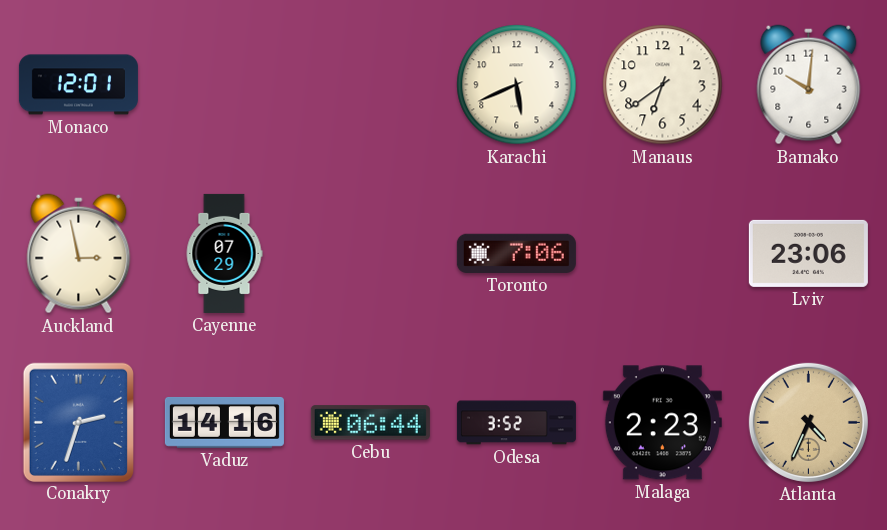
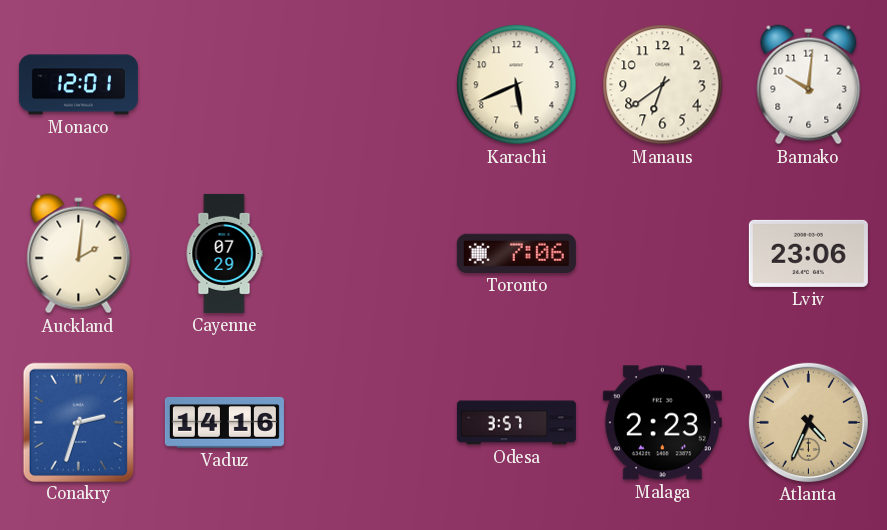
Auckland: 2:58 -> 2:01
Cebu: 06:44 -> none
Odesa: 3:52 -> 3:57
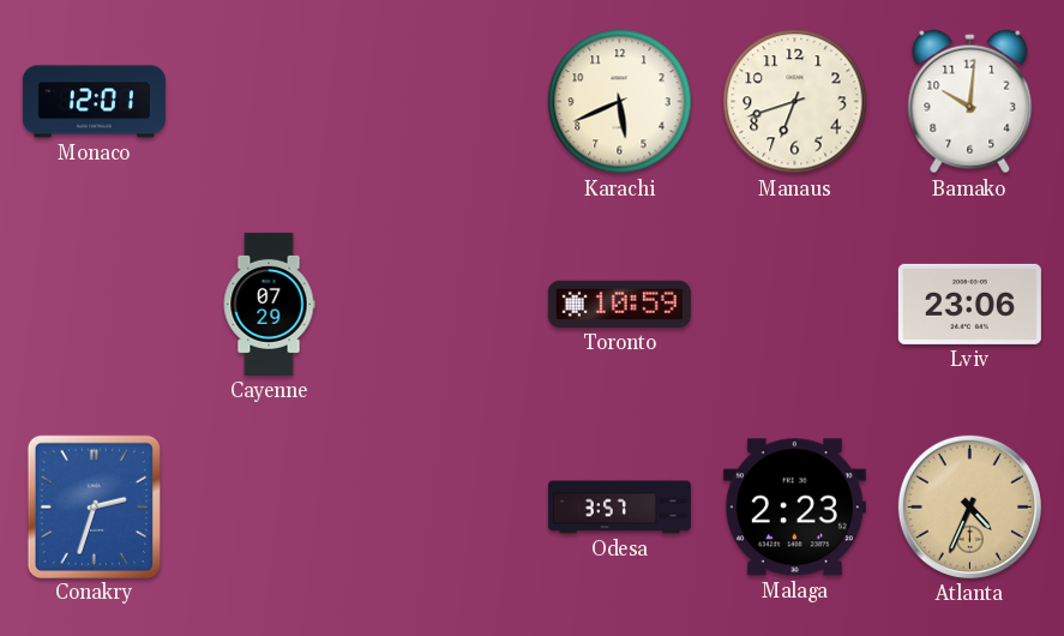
Manaus: 6:39 -> 6:42
Auckland: 2:01 -> none
Toronto: 7:06 -> 10:59
Vaduz: 14:16 -> none
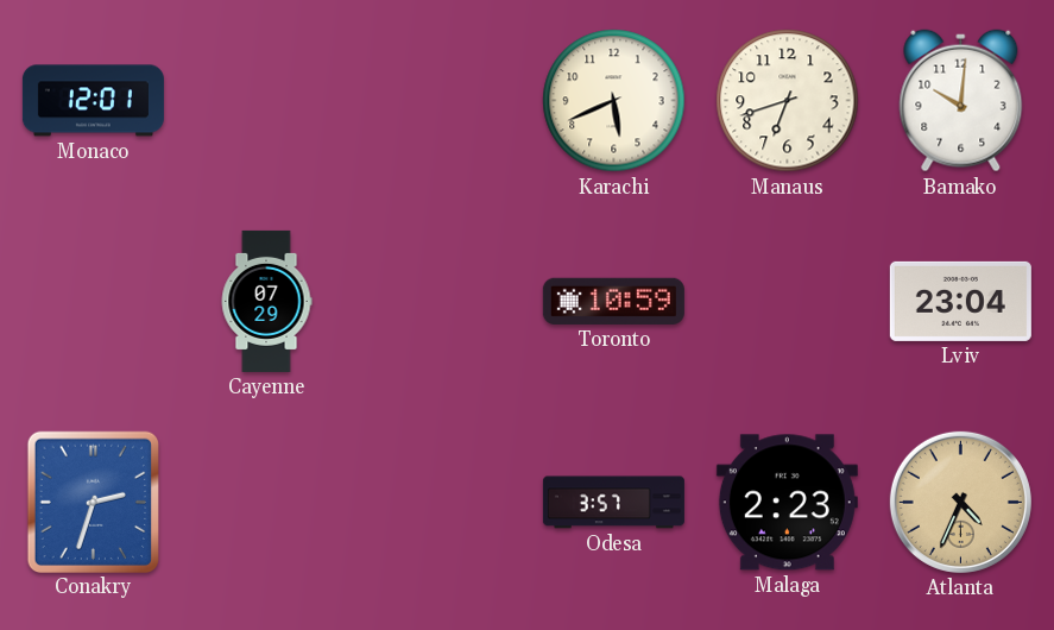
Lviv: 23:06 -> 23:04
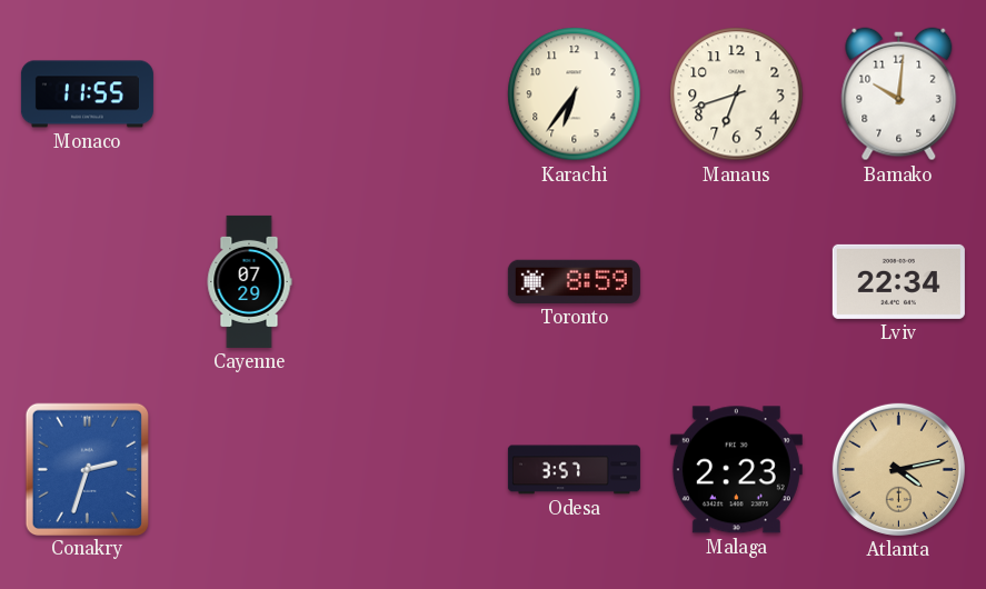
Monaco: 12:01 -> 11:55
Karachi: 5:41 -> 6:36
Toronto: 10:59 -> 8:59
Lviv: 23:04 -> 22:34
Atlanta: 4:34 -> 4:13
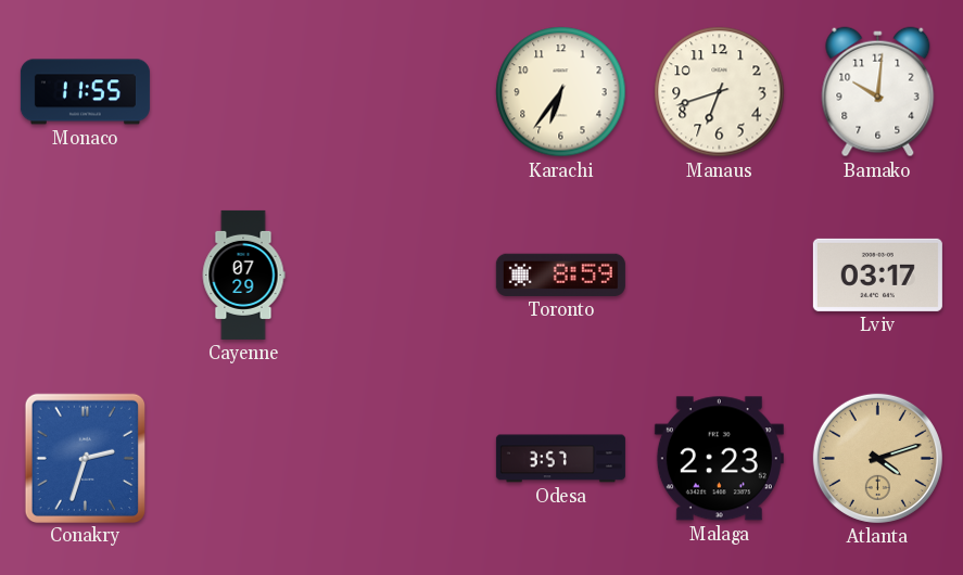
Lviv: 22:34 -> 03:17
Atlanta: 4:13 -> 4:12
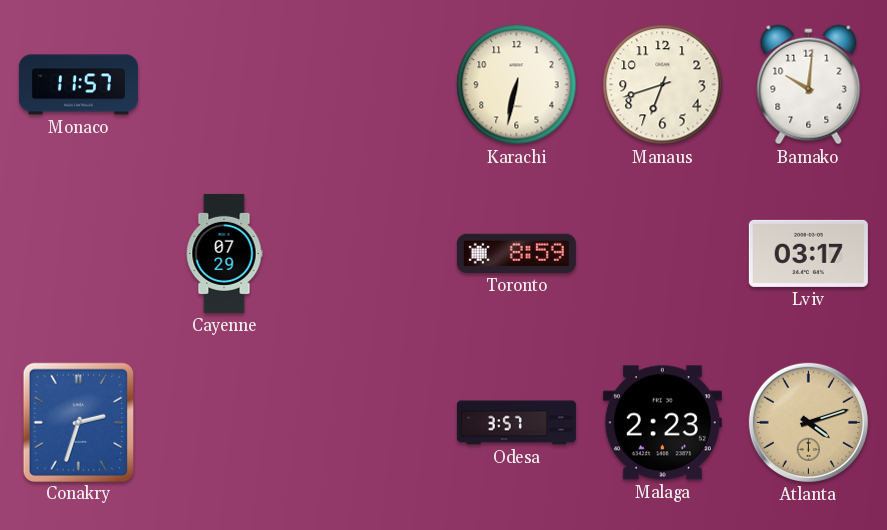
Monaco: 11:55 -> 11:57
Karachi: 6:36 -> 6:32
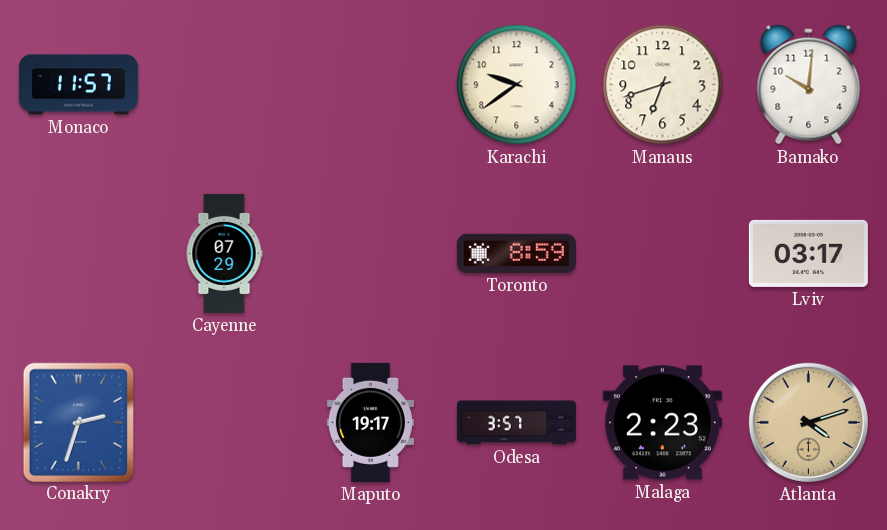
Karachi: 6:32 -> 9:39
Maputo: none -> 19:17
